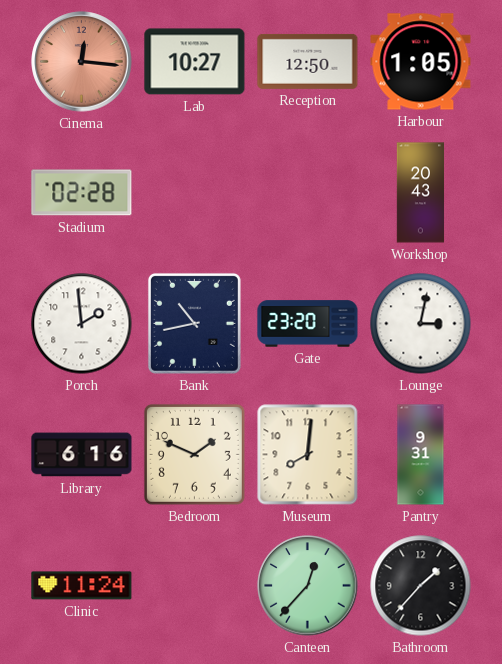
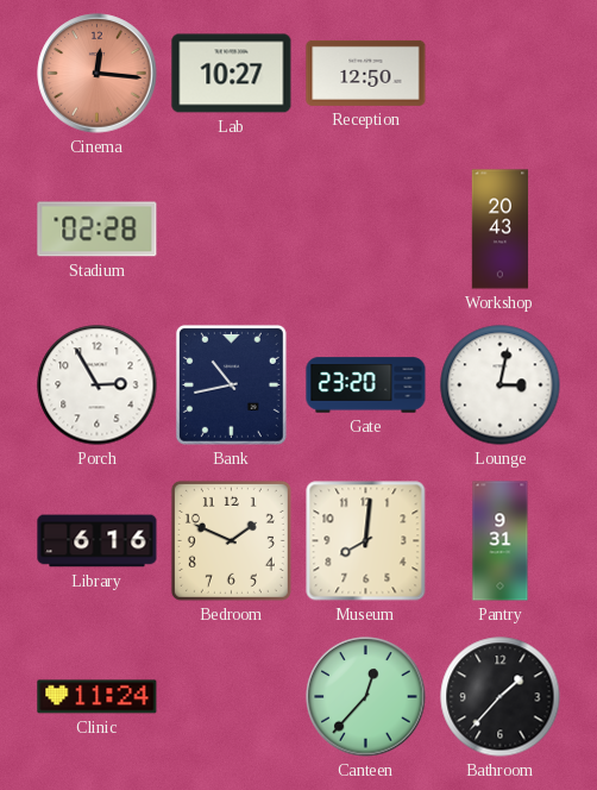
Harbour: 1:05 -> none
Porch: 1:59 -> 2:55
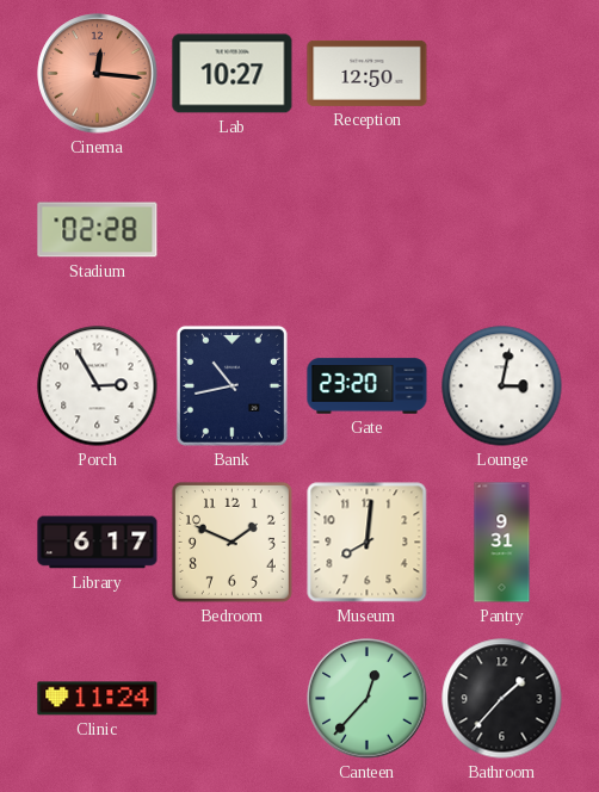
Workshop: 20:43 -> none
Library: 6:16 -> 6:17
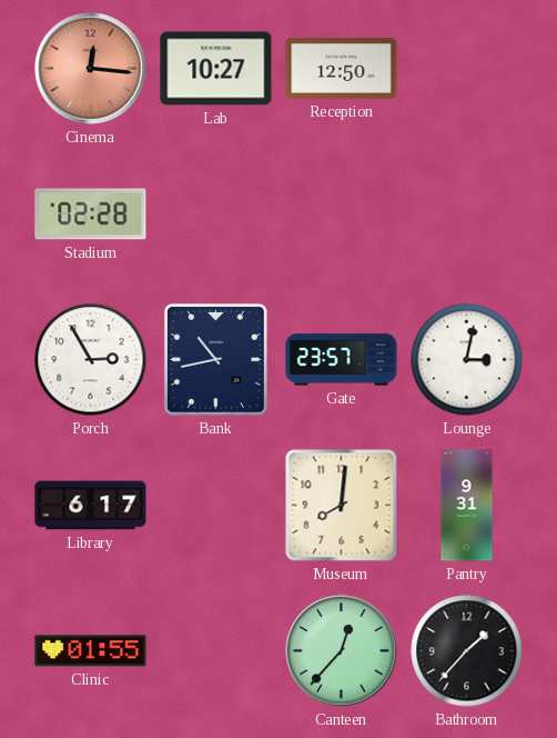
Gate: 23:20 -> 23:57
Bedroom: 1:49 -> none
Clinic: 11:24 -> 01:55
